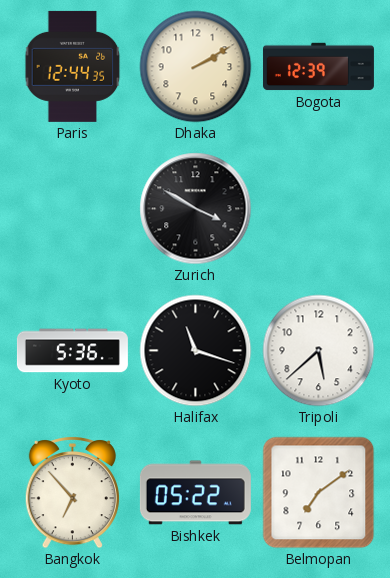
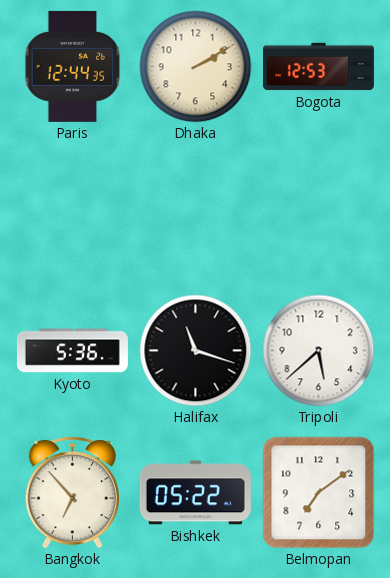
Bogota: 12:39 -> 12:53
Zurich: 3:50 -> none
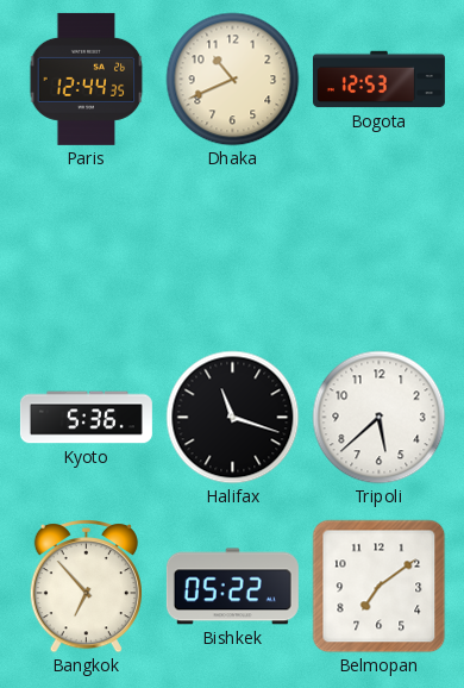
Dhaka: 2:10 -> 10:41
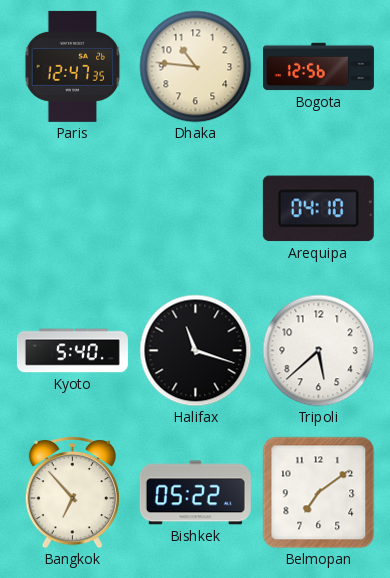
Paris: 12:44 -> 12:47
Dhaka: 10:41 -> 10:46
Bogota: 12:53 -> 12:56
Arequipa: none -> 04:10
Kyoto: 5:36 -> 5:40
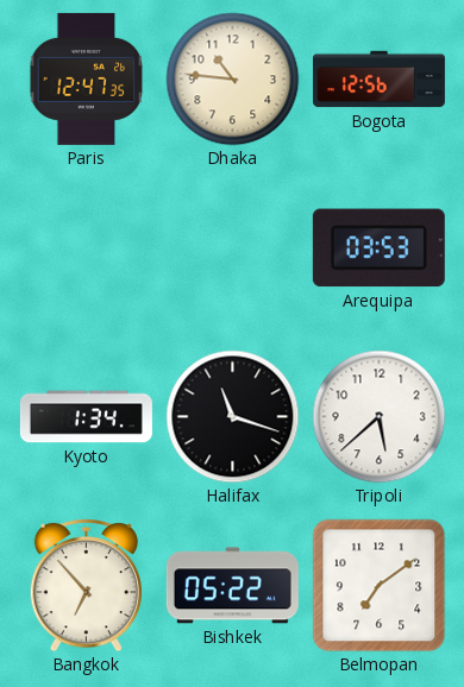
Arequipa: 04:10 -> 03:53
Kyoto: 5:40 -> 1:34
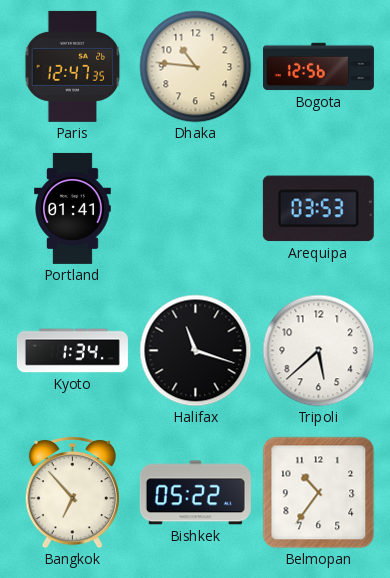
Portland: none -> 01:41
Belmopan: 7:09 -> 10:36
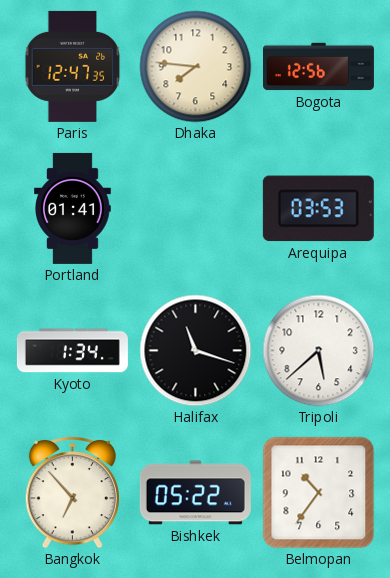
Dhaka: 10:46 -> 7:46
